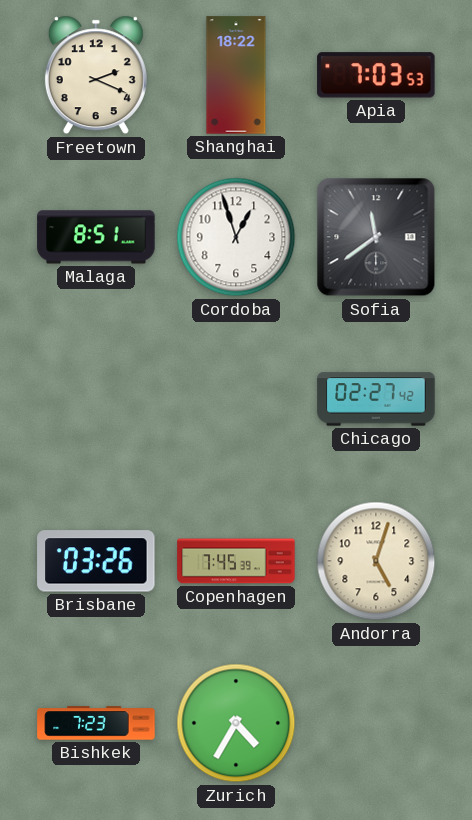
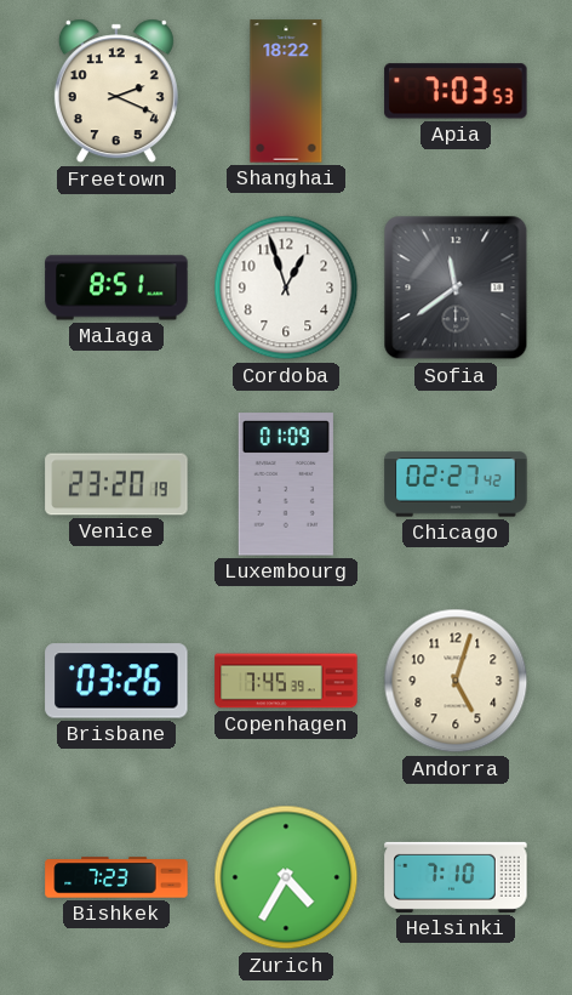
Venice: none -> 23:20
Luxembourg: none -> 01:09
Helsinki: none -> 7:10
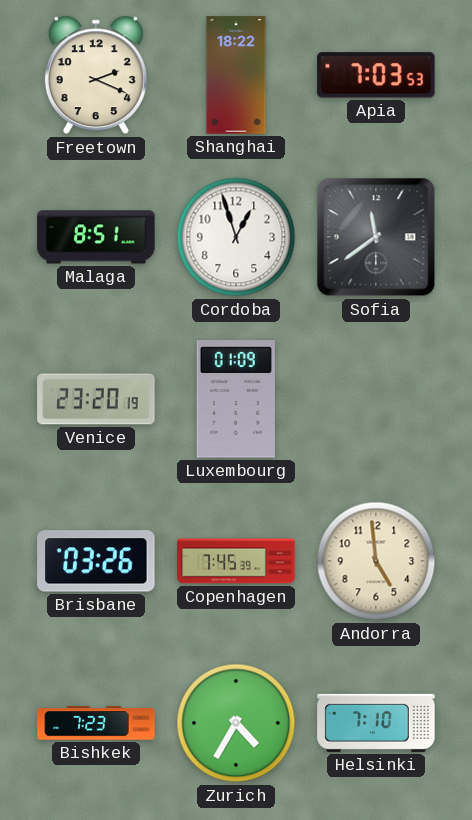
Chicago: 02:27 -> none
Andorra: 5:03 -> 4:59
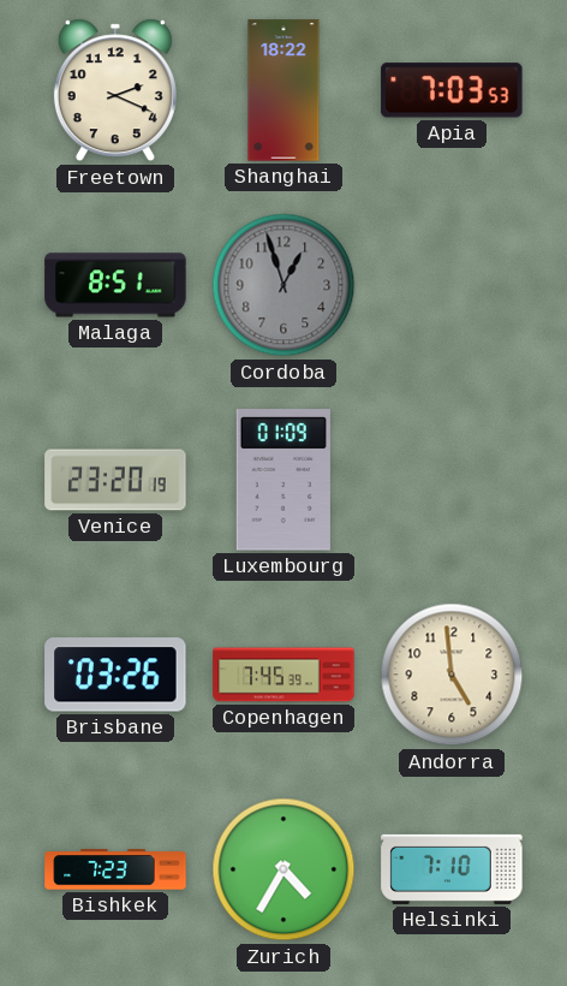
Cordoba dial: white -> grey
Sofia: 11:39 -> none
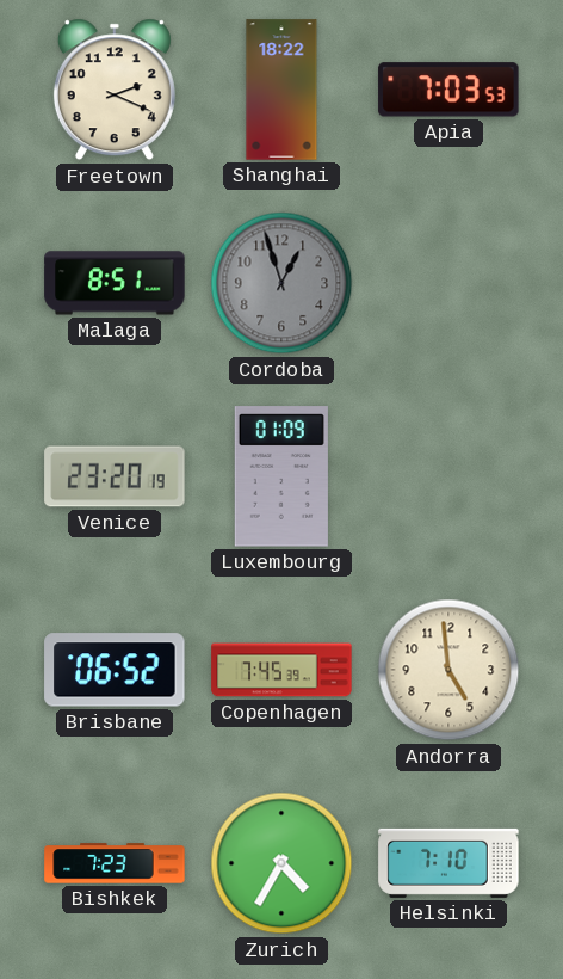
Brisbane: 03:26 -> 06:52
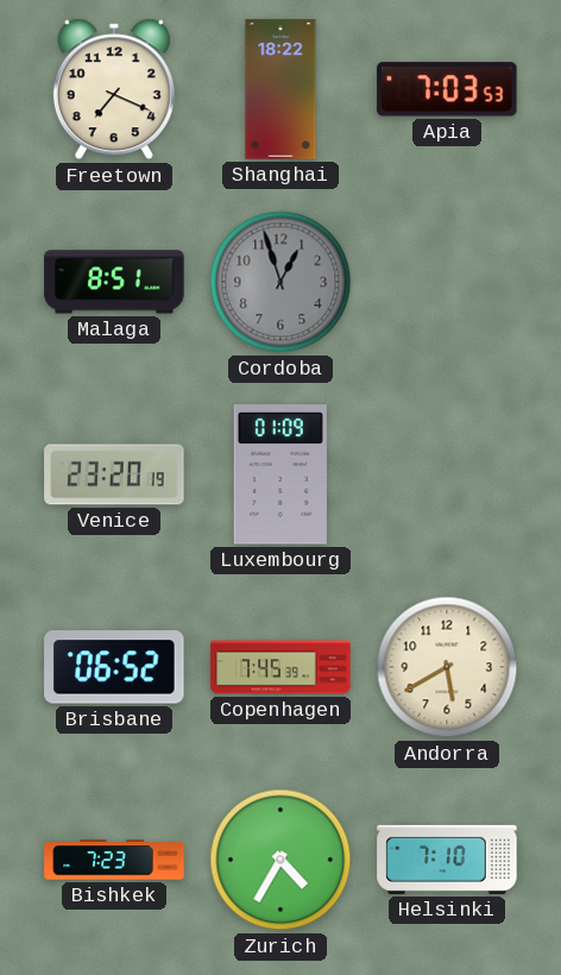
Freetown: 2:19 -> 7:19
Andorra: 4:59 -> 5:40
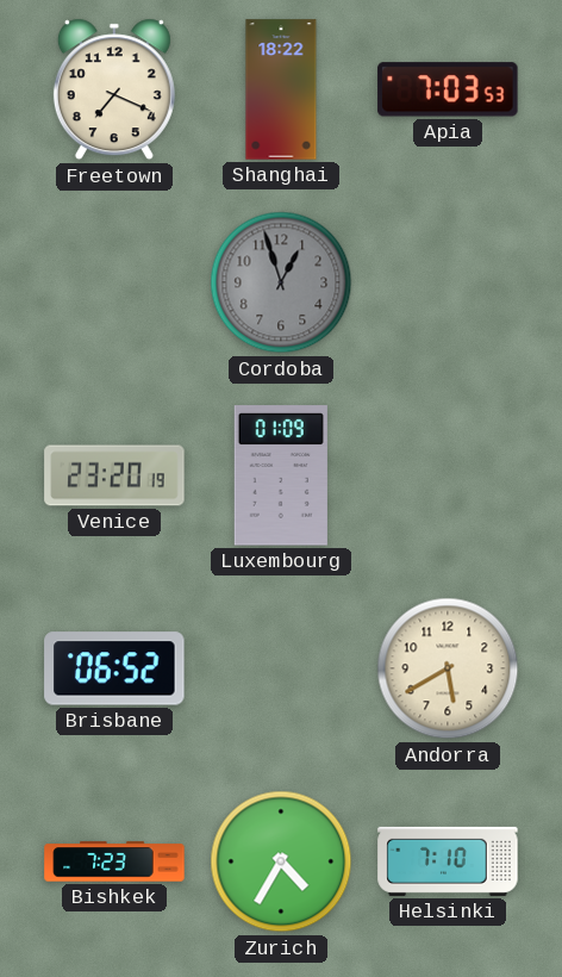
Malaga: 8:51 -> none
Copenhagen: 7:45 -> none
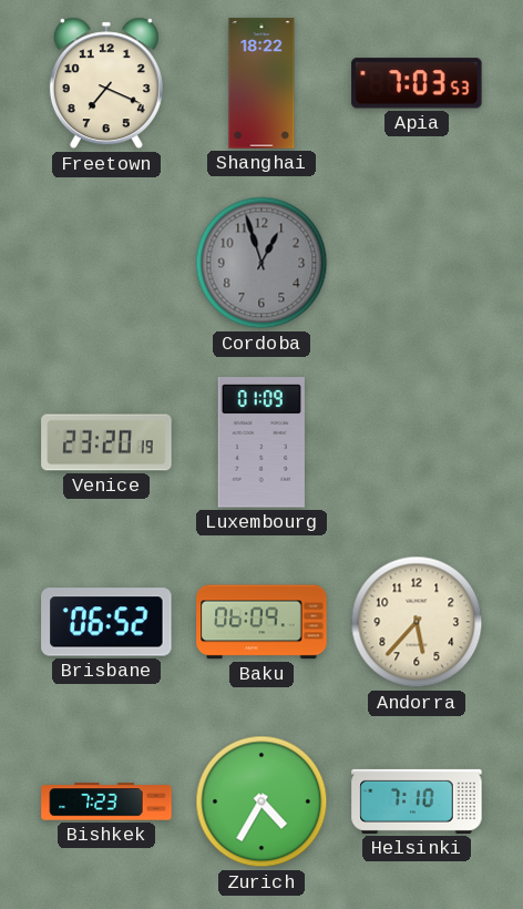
Baku: none -> 06:09
Andorra: 5:40 -> 5:37
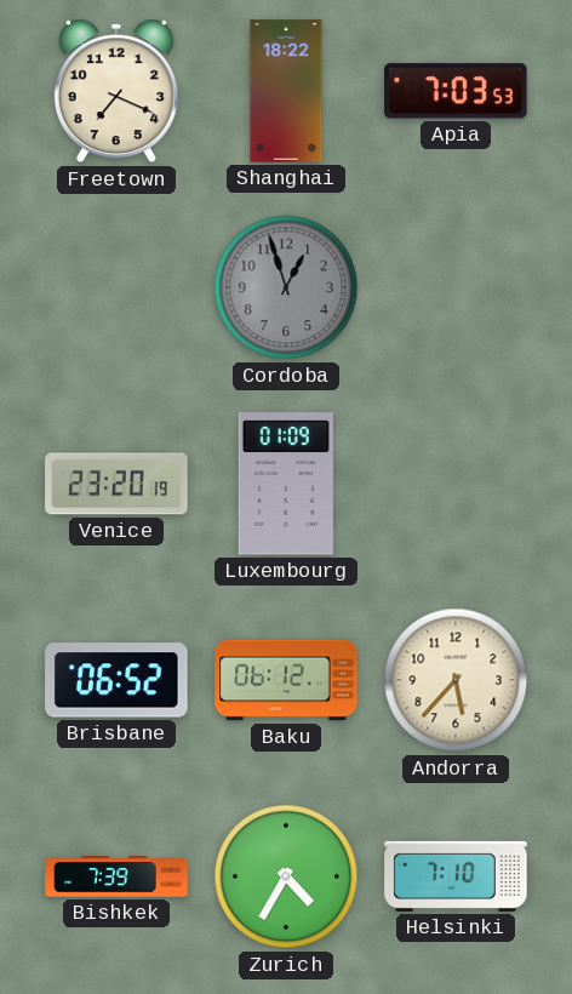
Baku: 06:09 -> 06:12
Bishkek: 7:23 -> 7:39
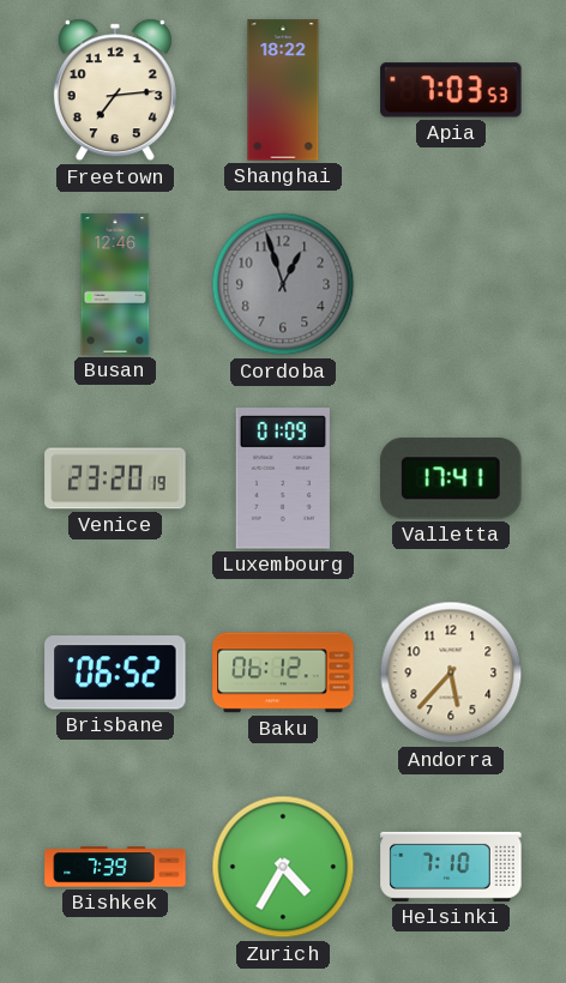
Freetown: 7:19 -> 7:14
Busan: none -> 12:46
Valletta: none -> 17:41
